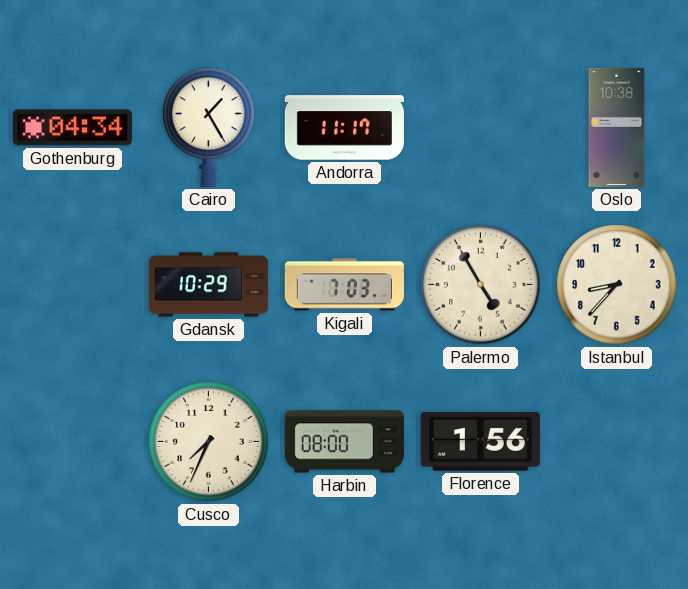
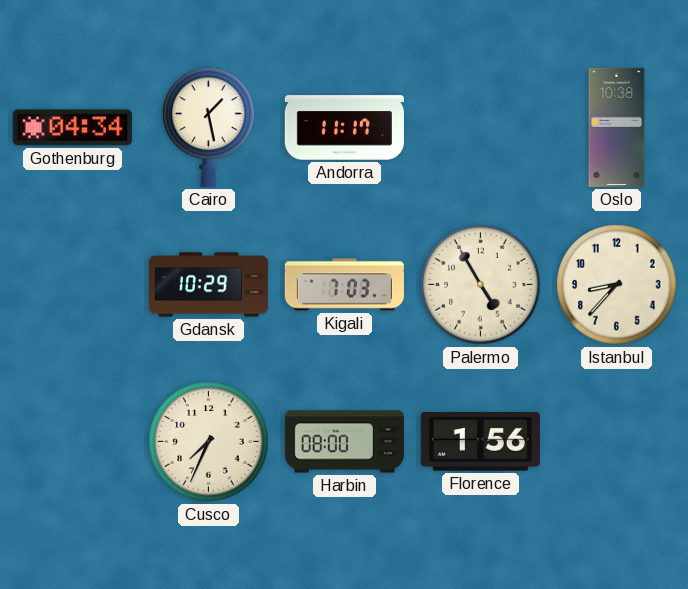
Cairo: 1:25 -> 1:28
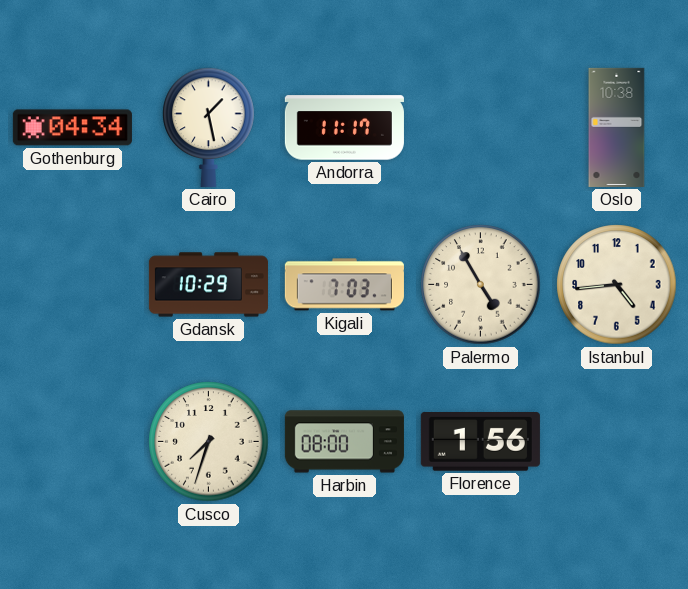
Istanbul: 8:37 -> 4:44
Cusco: 7:34 -> 7:33
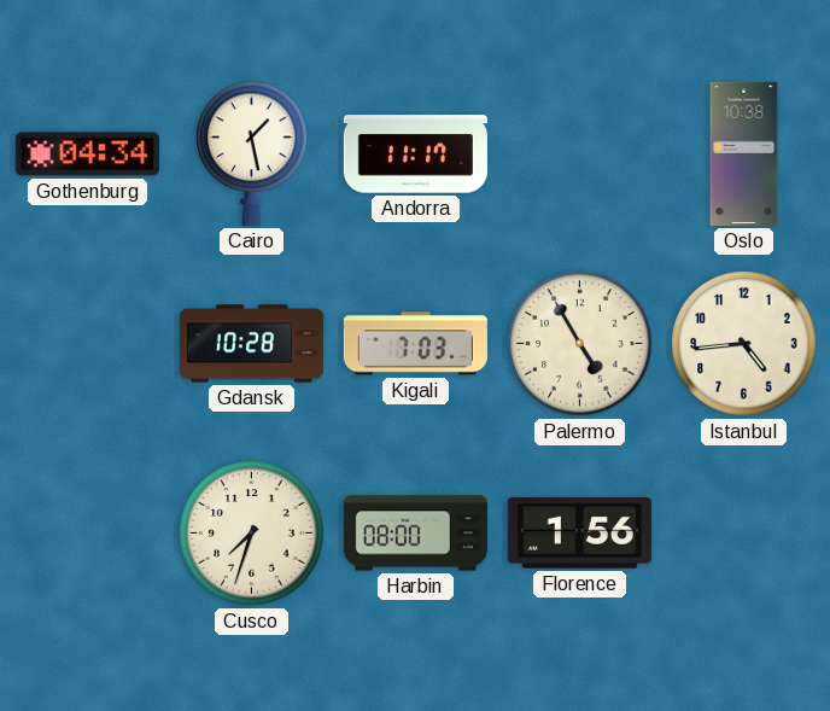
Gdansk: 10:29 -> 10:28
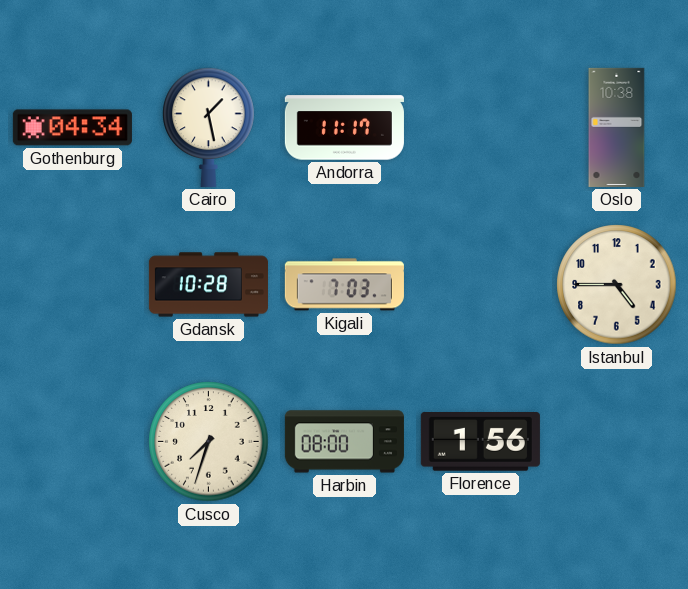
Palermo: 4:55 -> none
Istanbul: 4:44 -> 4:45
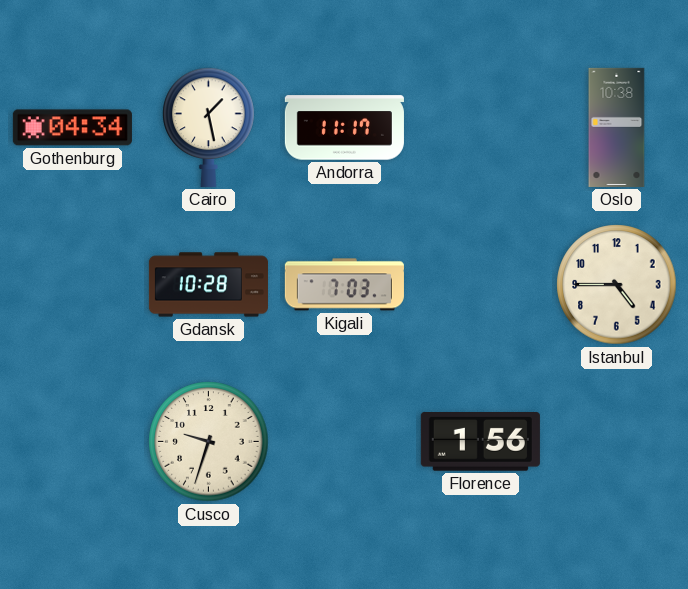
Cusco: 7:33 -> 9:33
Harbin: 08:00 -> none
